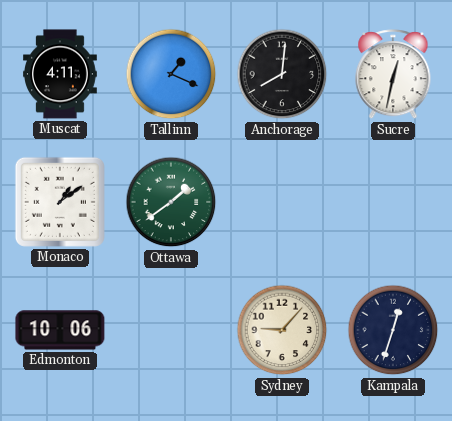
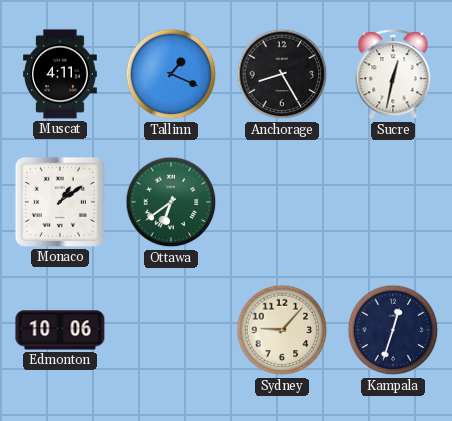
Anchorage: 8:01 -> 8:25
Ottawa: 1:39 -> 6:39
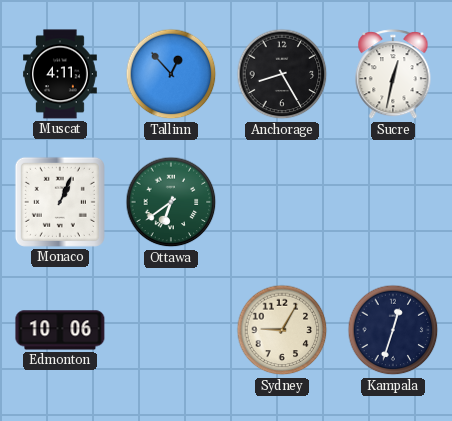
Tallinn: 1:19 -> 12:53
Monaco: 1:09 -> 1:04
Sydney: 9:07 -> 9:05
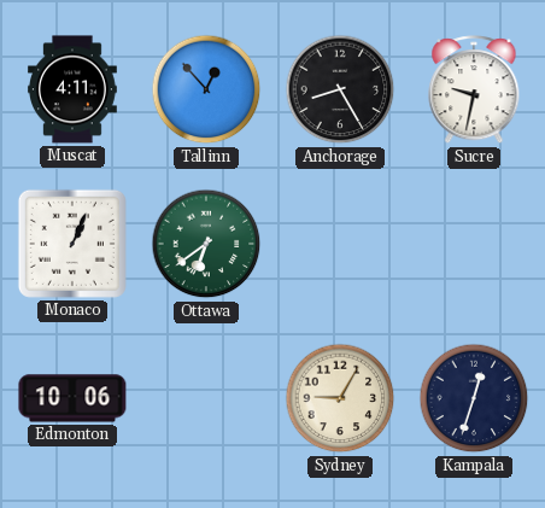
Sucre: 12:32 -> 9:32
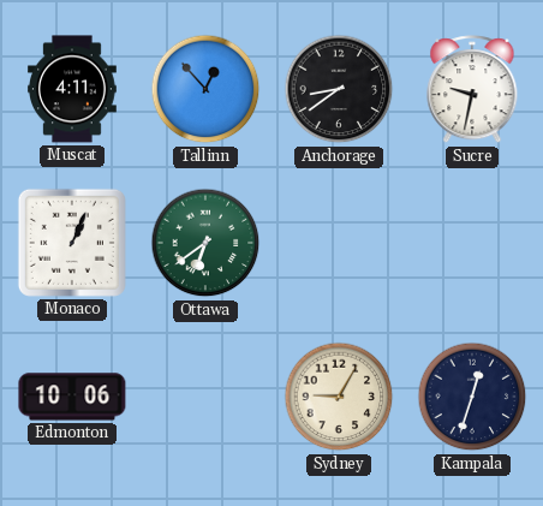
Anchorage: 8:25 -> 8:39
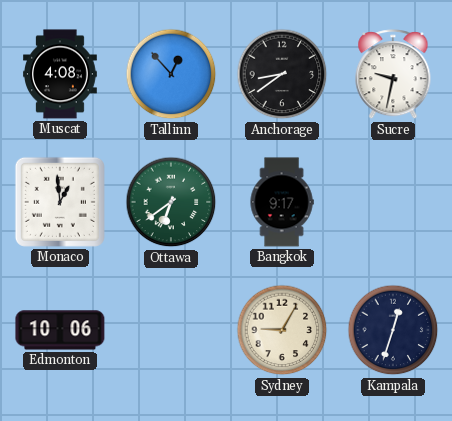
Muscat: 4:11 -> 4:08
Monaco: 1:04 -> 12:59
Bangkok: none -> 9:17
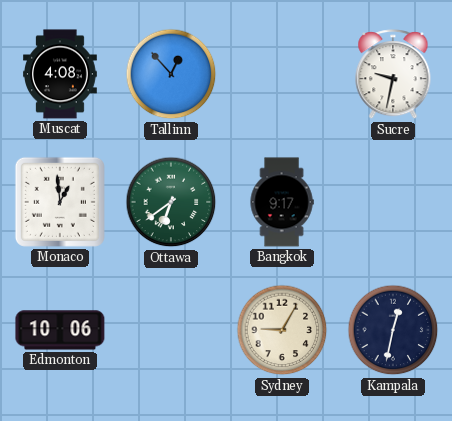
Anchorage: 8:39 -> none
Kampala: 12:33 -> 12:32
